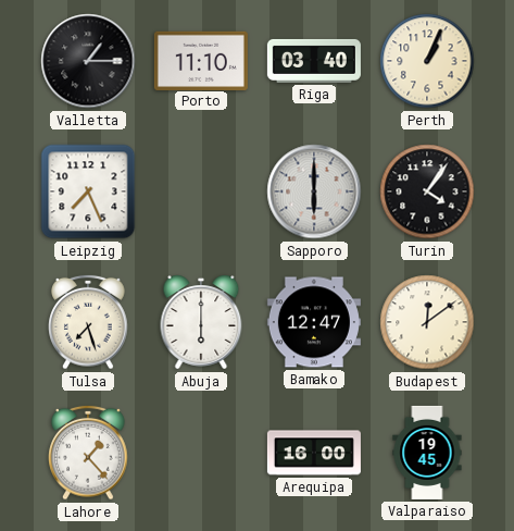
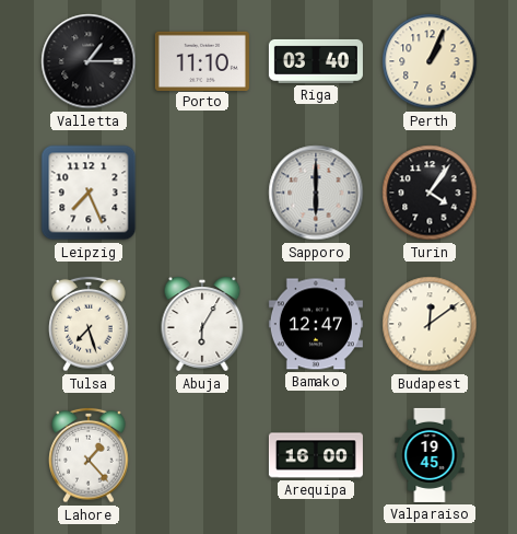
Abuja: 6:00 -> 6:05
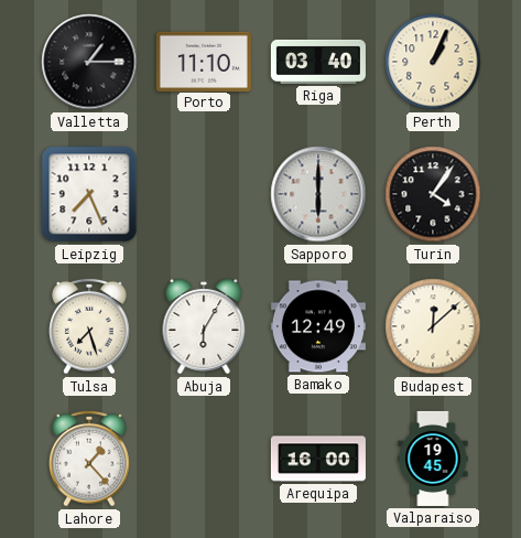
Bamako: 12:47 -> 12:49
Budapest: 12:09 -> 12:08
